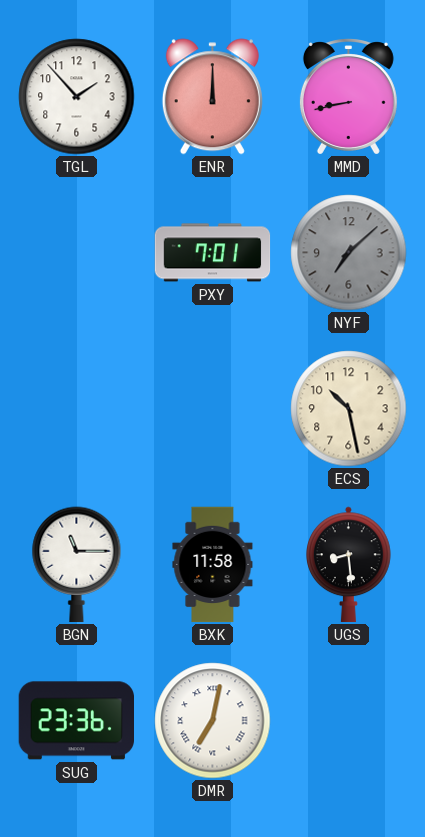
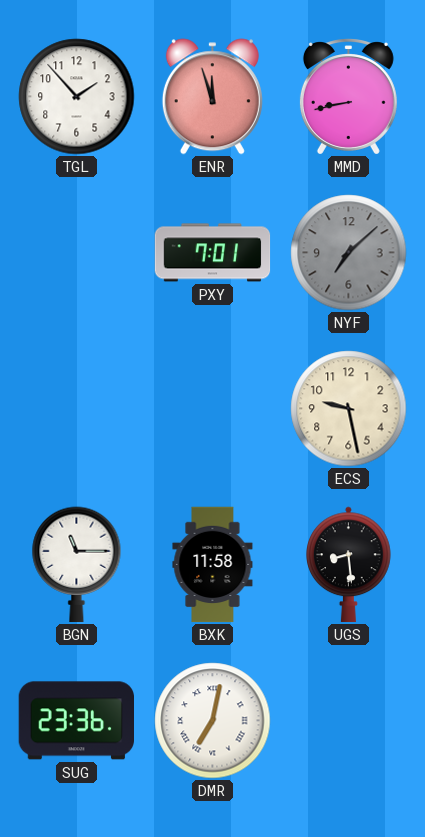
ENR: 12:00 -> 11:57
ECS: 10:28 -> 9:28
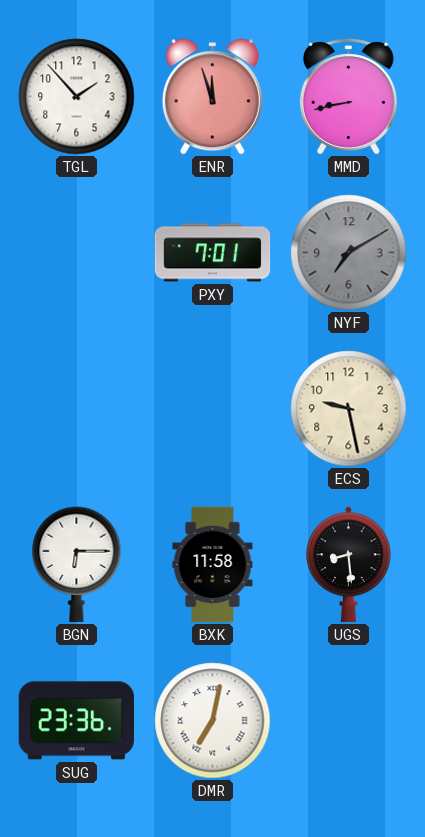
NYF: 7:08 -> 7:10
BGN: 11:15 -> 6:15
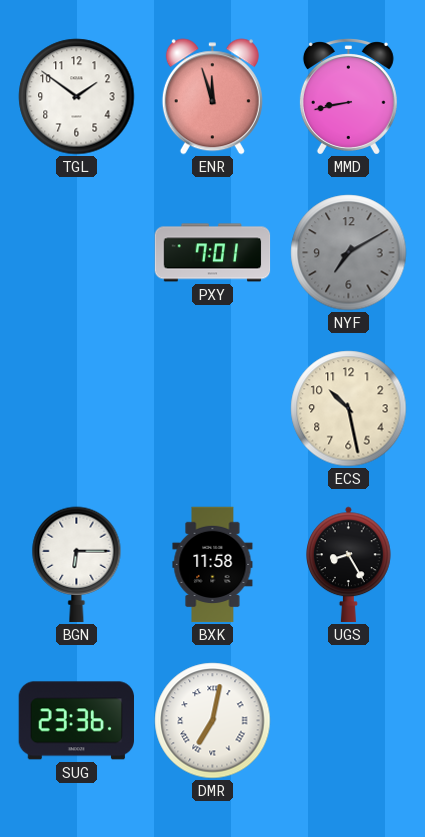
TGL: 1:53 -> 1:51
ECS: 9:28 -> 10:28
UGS: 8:29 -> 8:25
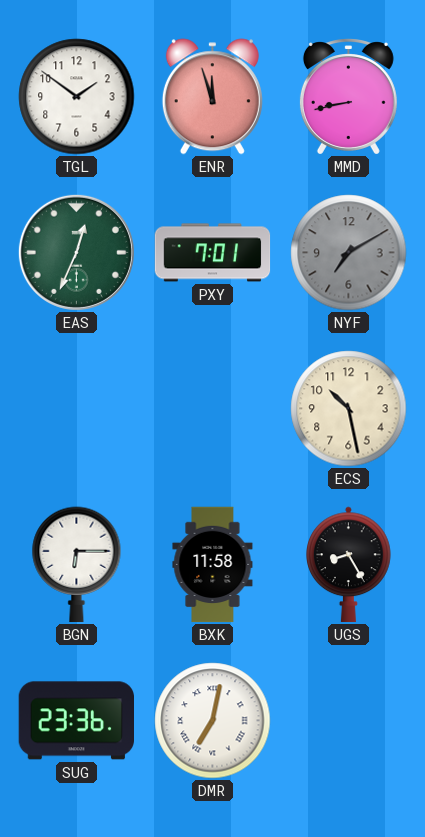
EAS: none -> 12:34
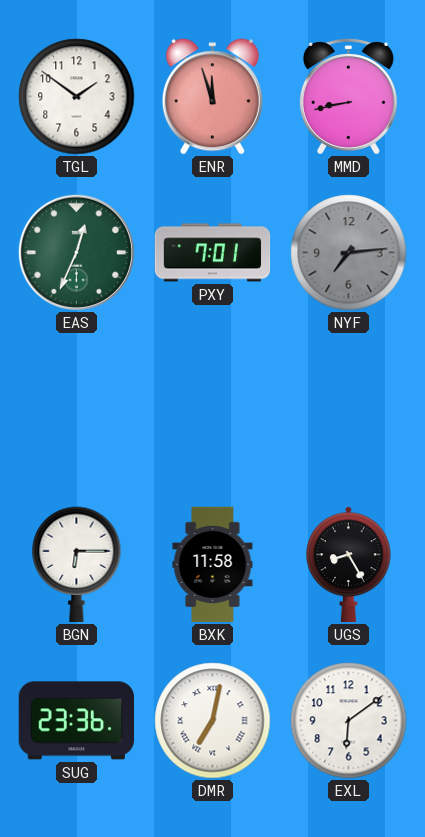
NYF: 7:10 -> 7:14
ECS: 10:28 -> none
EXL: none -> 6:09
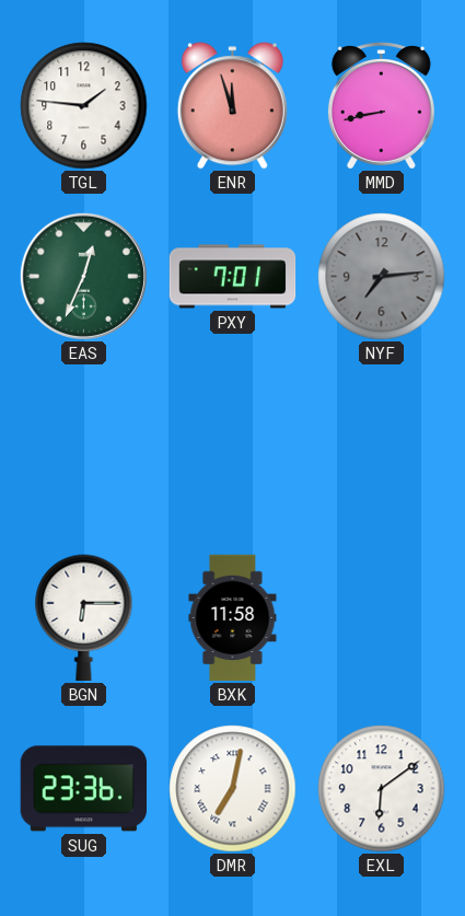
TGL: 1:51 -> 1:46
UGS: 8:25 -> none
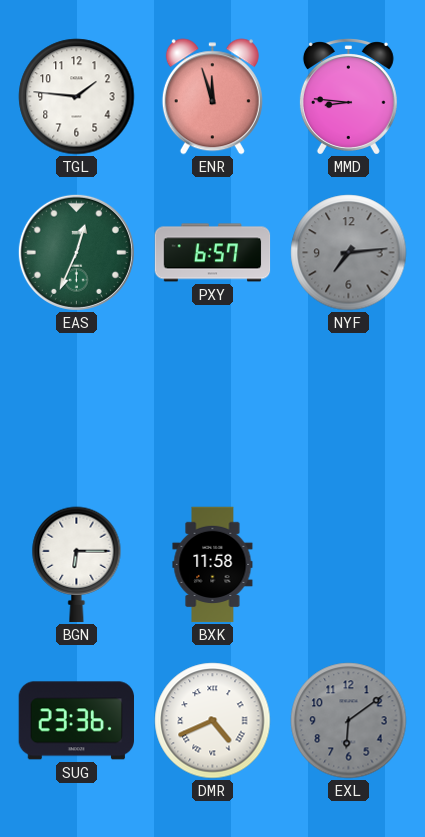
MMD: 8:43 -> 8:46
PXY: 7:01 -> 6:57
DMR: 7:02 -> 4:41
EXL dial: white -> grey
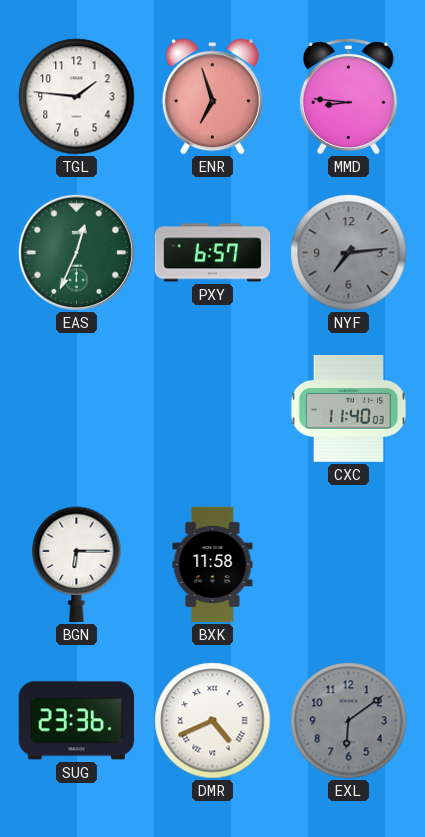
ENR: 11:57 -> 6:57
CXC: none -> 11:40
